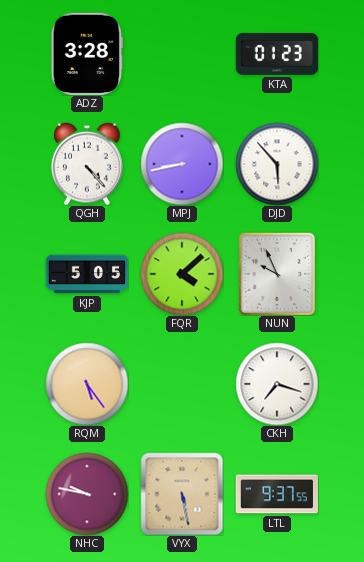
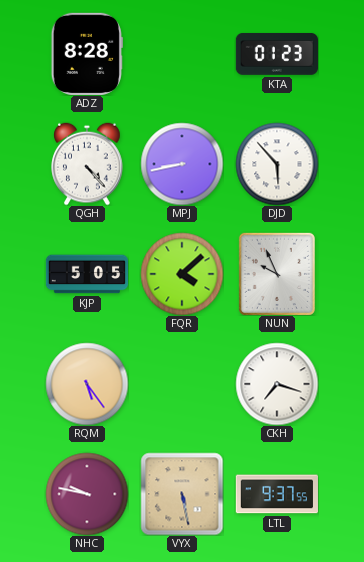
ADZ: 3:28 -> 8:28
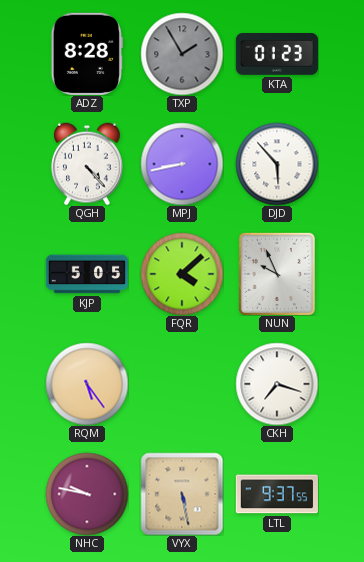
TXP: none -> 1:55
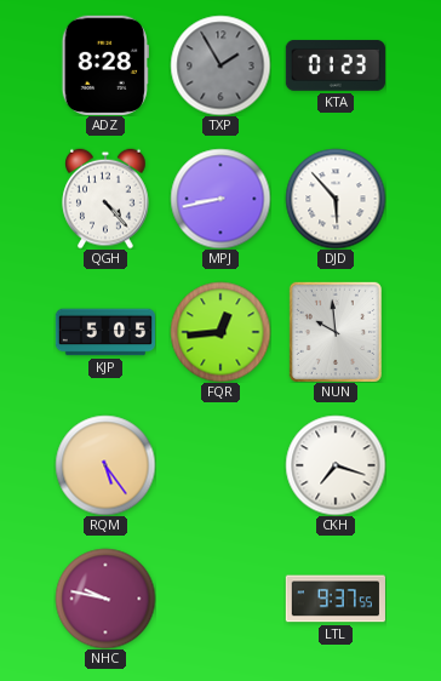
FQR: 4:08 -> 12:44
NUN: 9:56 -> 9:59
VYX: 5:28 -> none
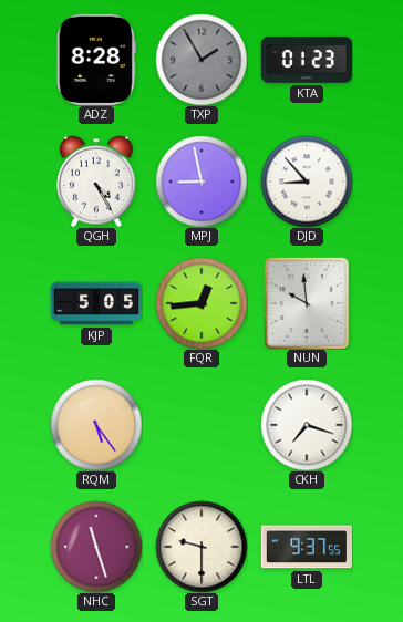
QGH: 4:23 -> 4:25
MPJ: 8:43 -> 8:58
DJD: 5:53 -> 8:53
NHC: 9:47 -> 11:27
SGT: none -> 9:30
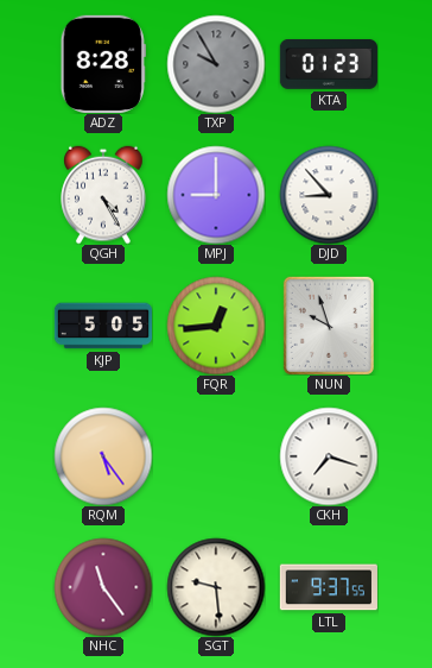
TXP: 1:55 -> 9:55
MPJ: 8:58 -> 9:00
NUN: 9:59 -> 9:57
NHC: 11:27 -> 11:24
SGT: 9:30 -> 9:29
